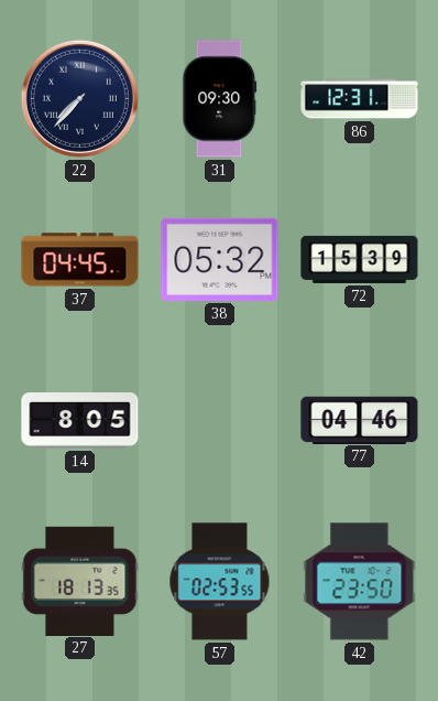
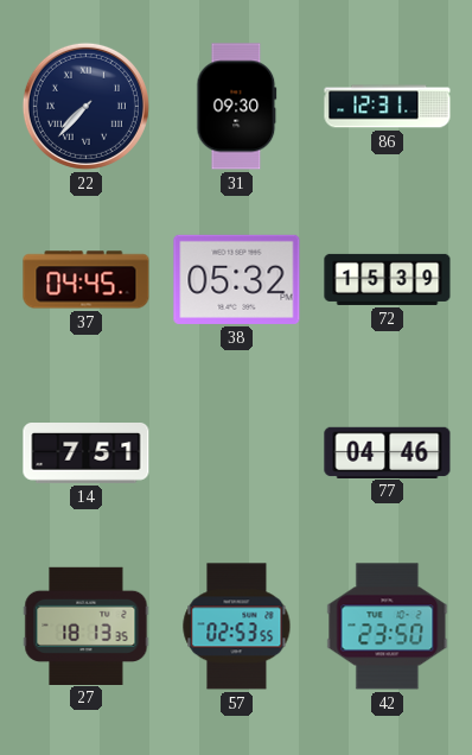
14: 8:05 -> 7:51
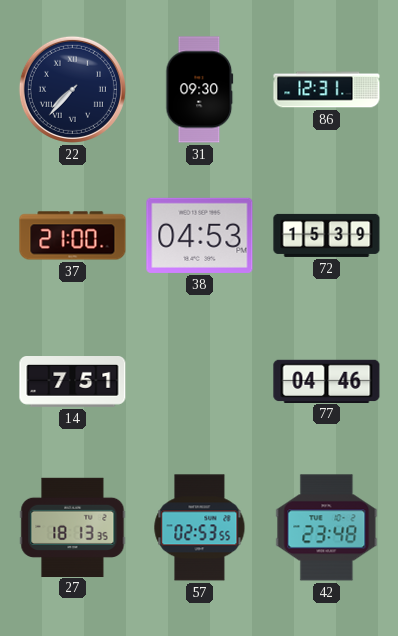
37: 04:45 -> 21:00
38: 05:32 -> 04:53
42: 23:50 -> 23:48
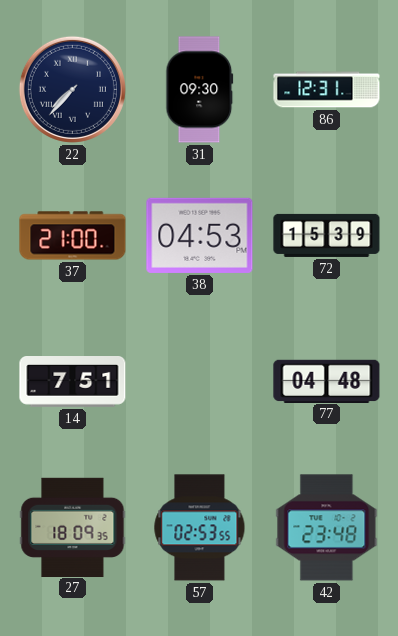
77: 04:46 -> 04:48
27: 18:13 -> 18:09
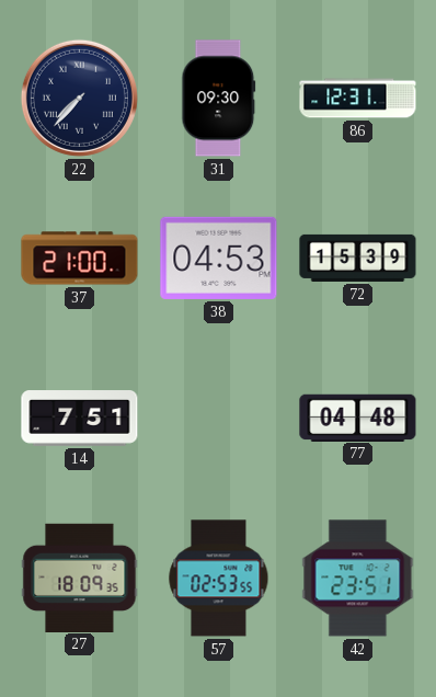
42: 23:48 -> 23:51
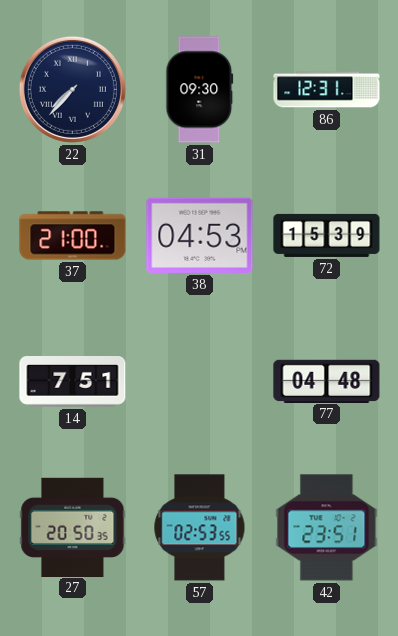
27: 18:09 -> 20:50
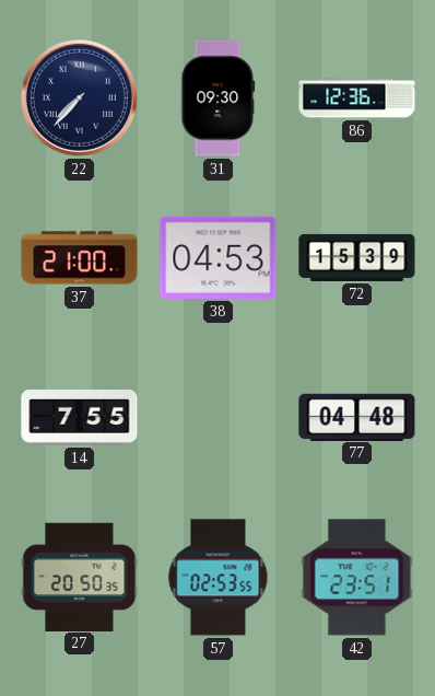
86: 12:31 -> 12:36
14: 7:51 -> 7:55
